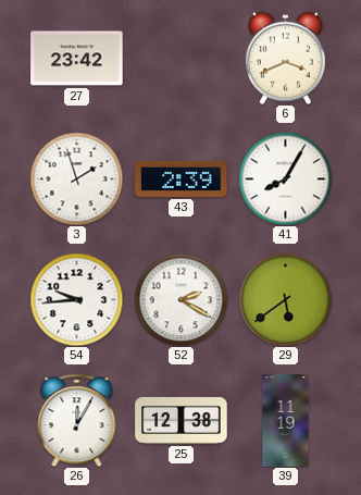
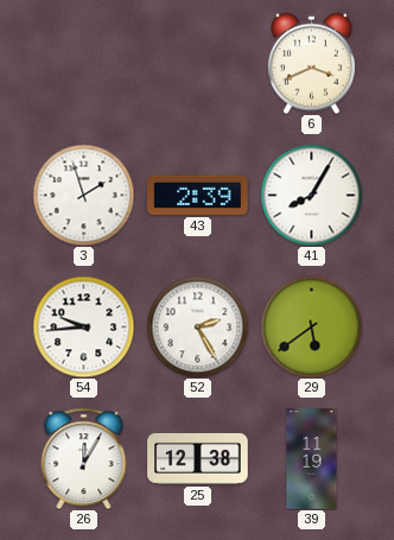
27: 23:42 -> none
52: 2:20 -> 2:25
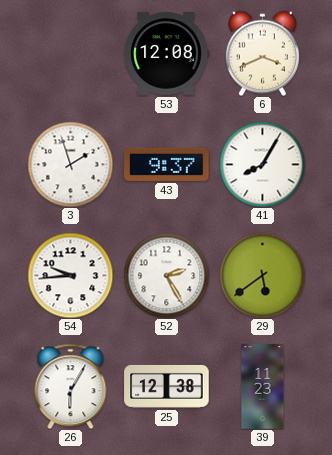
53: none -> 12:08
43: 2:39 -> 9:37
26: 12:05 -> 6:05
39: 11:19 -> 11:23
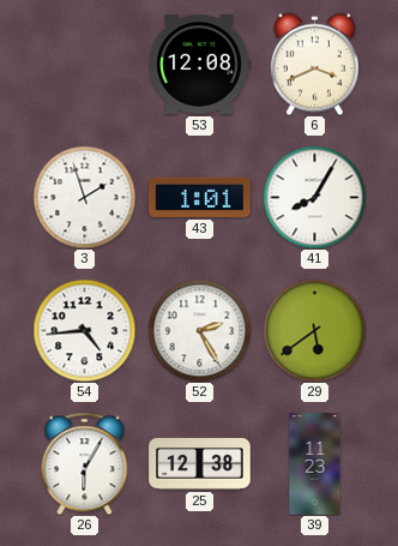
43: 9:37 -> 1:01
54: 9:44 -> 4:44
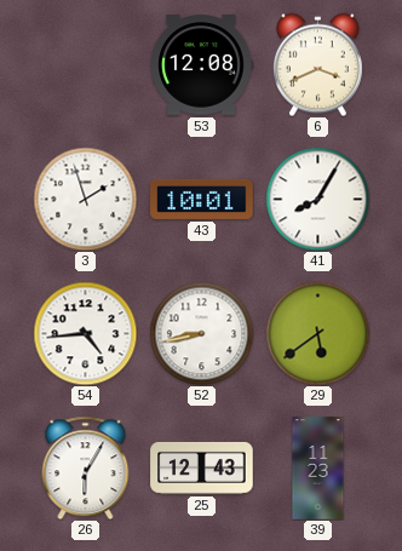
43: 1:01 -> 10:01
52: 2:25 -> 8:43
25: 12:38 -> 12:43
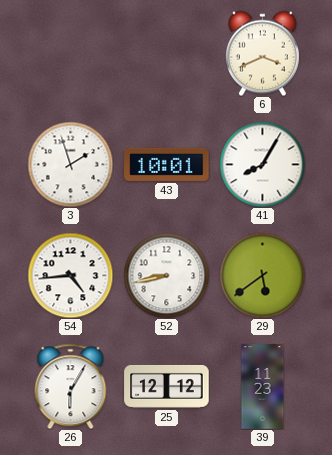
53: 12:08 -> none
25: 12:43 -> 12:12
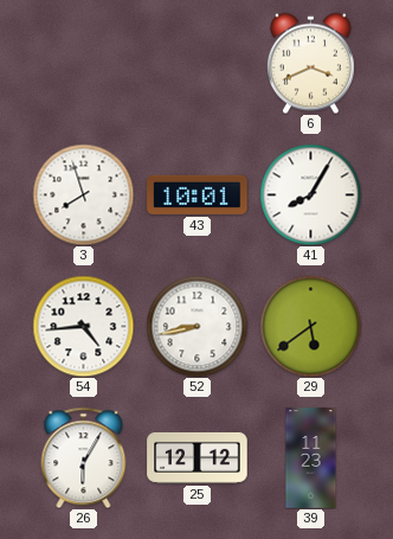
3: 1:57 -> 7:57
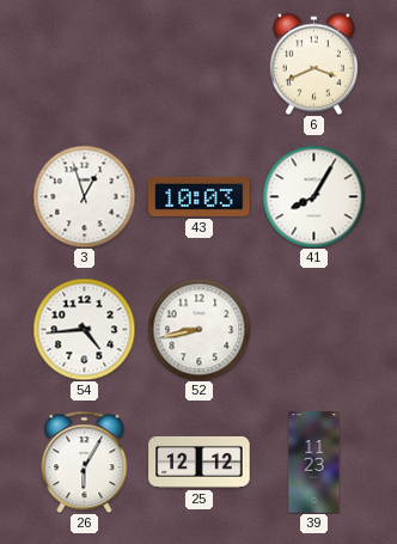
3: 7:57 -> 12:57
43: 10:01 -> 10:03
29: 5:39 -> none
